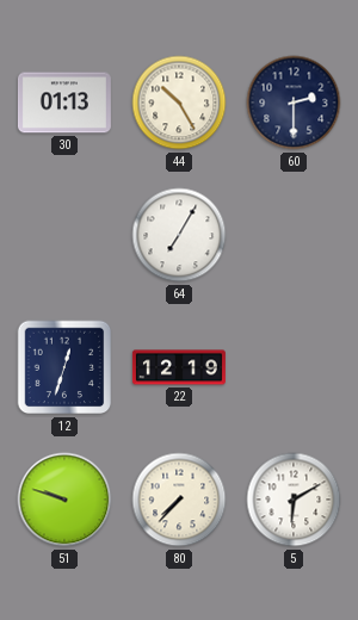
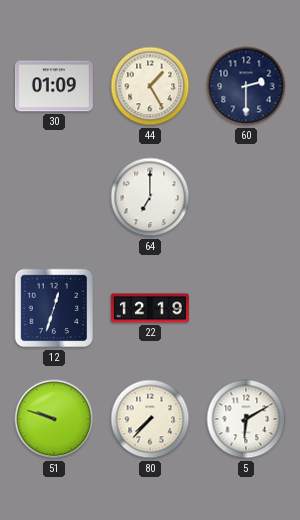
30: 01:13 -> 01:09
44: 10:25 -> 1:25
64: 7:05 -> 7:00
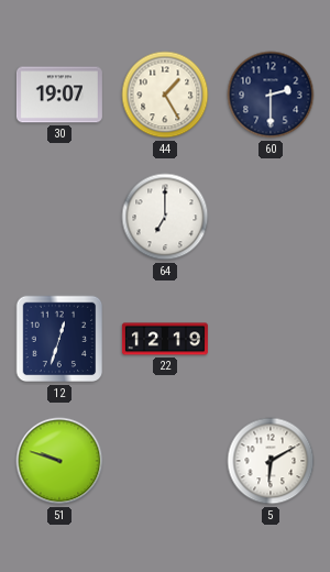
30: 01:09 -> 19:07
80: 7:37 -> none
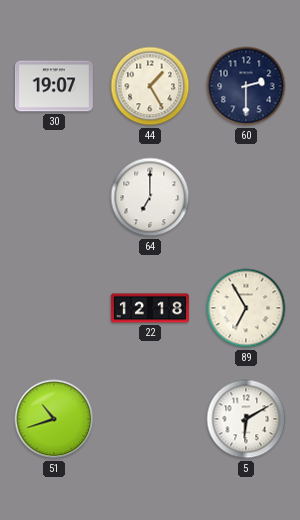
12: 12:33 -> none
22: 12:19 -> 12:18
89: none -> 6:55
51: 9:48 -> 10:42
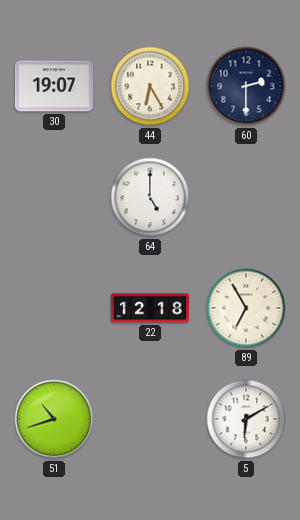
44: 1:25 -> 6:25
64: 7:00 -> 5:00
